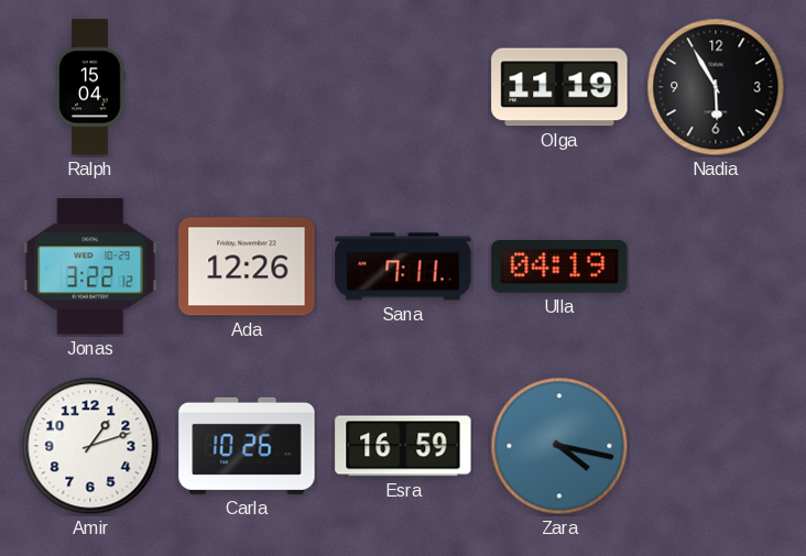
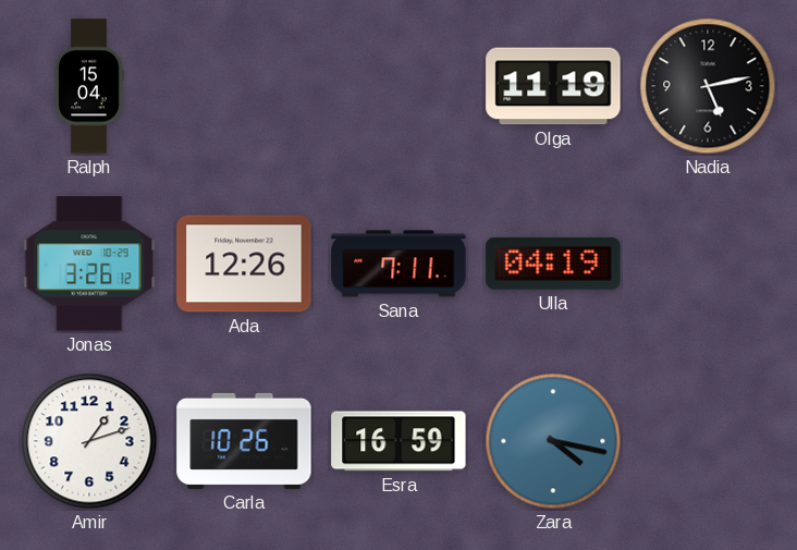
Nadia: 5:55 -> 5:13
Jonas: 3:22 -> 3:26
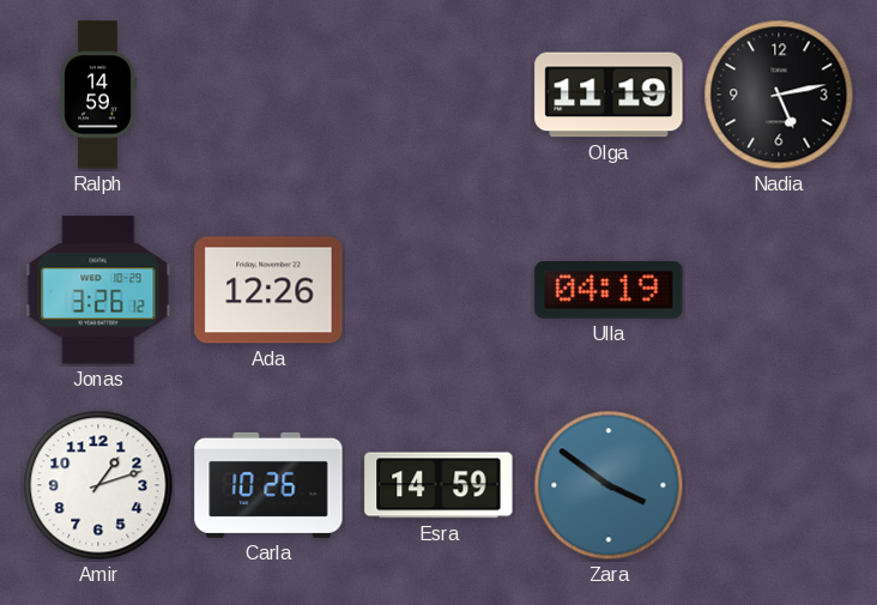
Ralph: 15:04 -> 14:59
Sana: 7:11 -> none
Esra: 16:59 -> 14:59
Zara: 4:17 -> 3:51
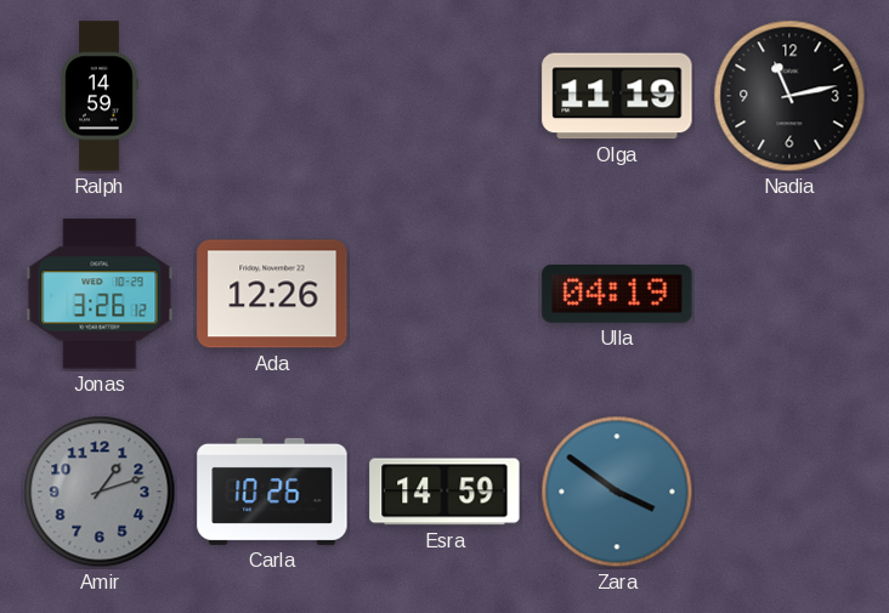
Nadia: 5:13 -> 11:13
Amir dial: white -> grey
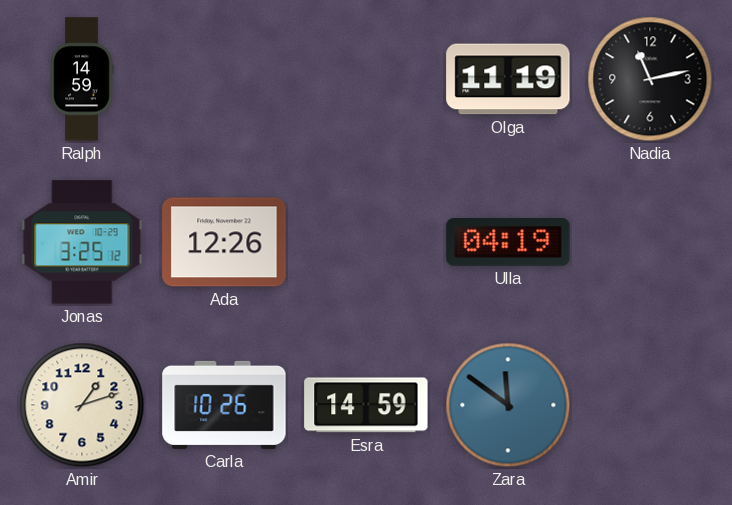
Jonas: 3:26 -> 3:25
Amir dial: grey -> cream
Zara: 3:51 -> 11:51
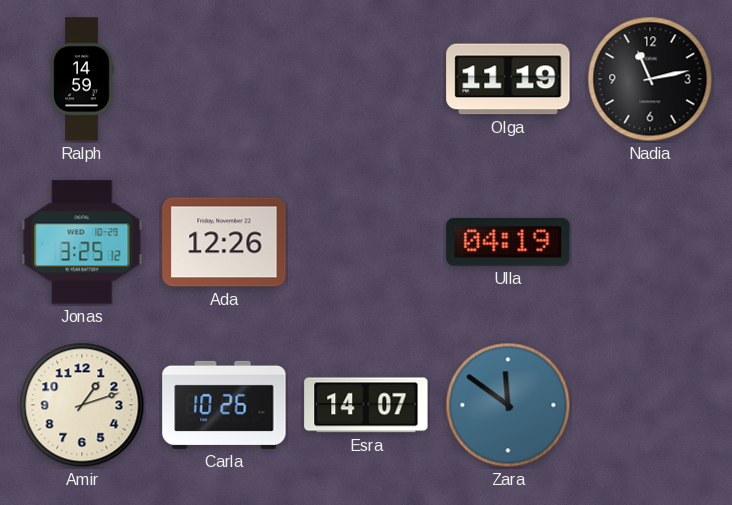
Esra: 14:59 -> 14:07
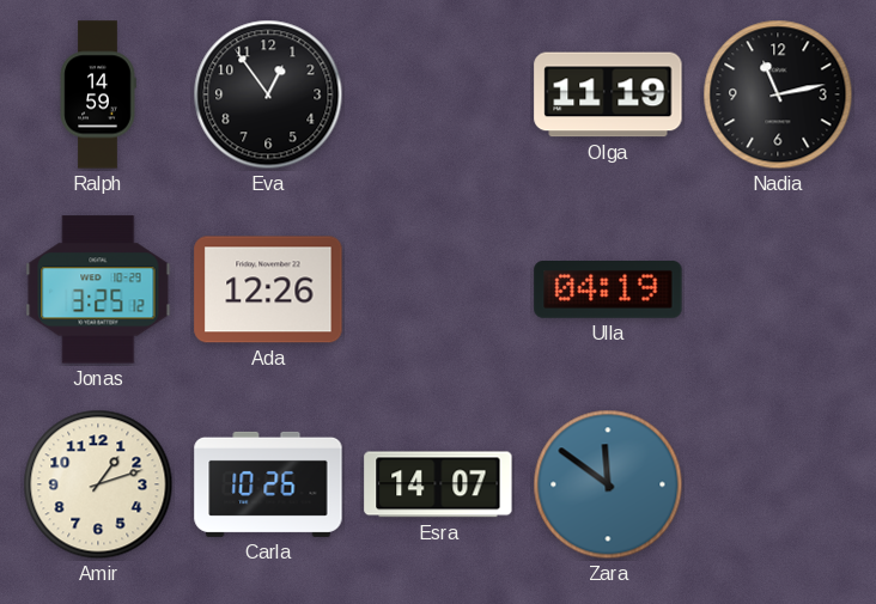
Eva: none -> 12:54
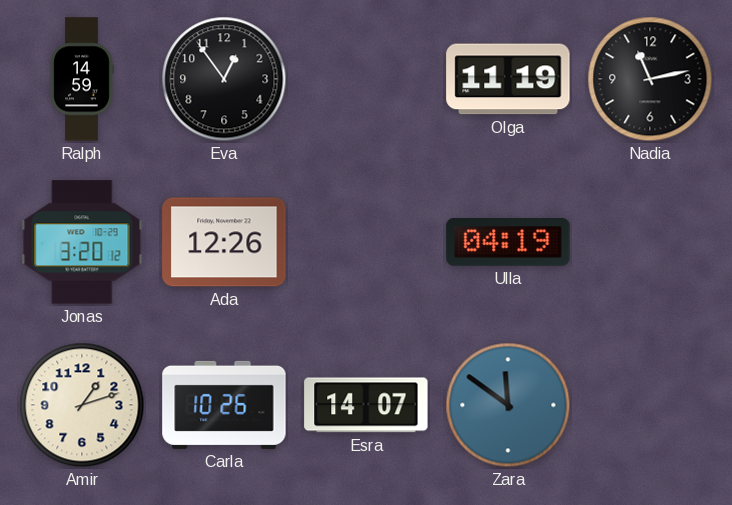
Jonas: 3:25 -> 3:20
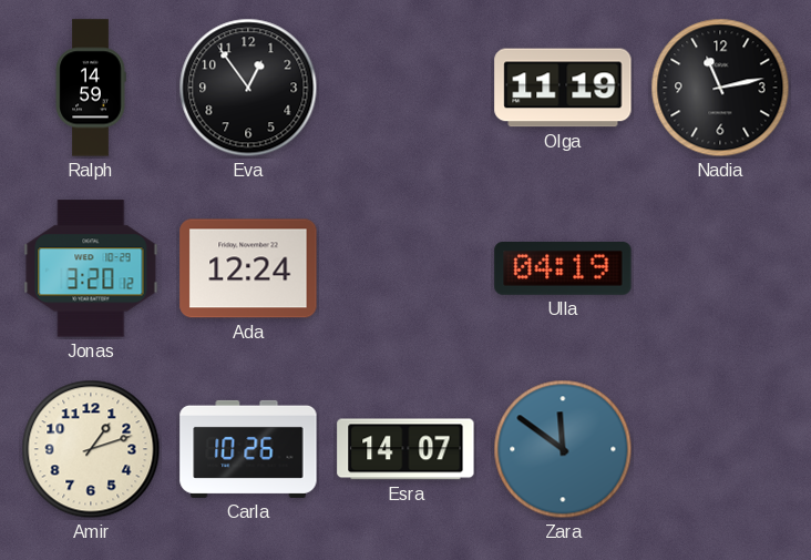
Ada: 12:26 -> 12:24
